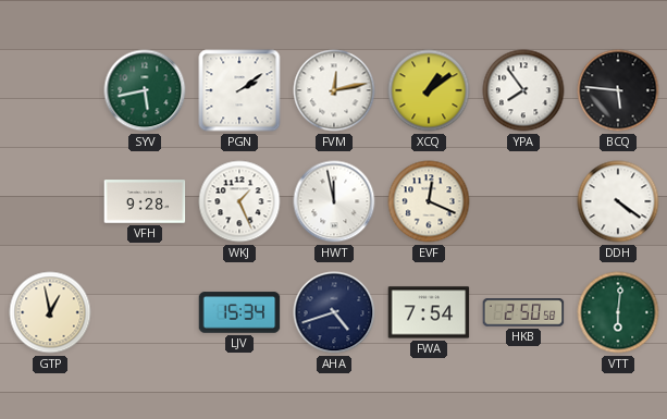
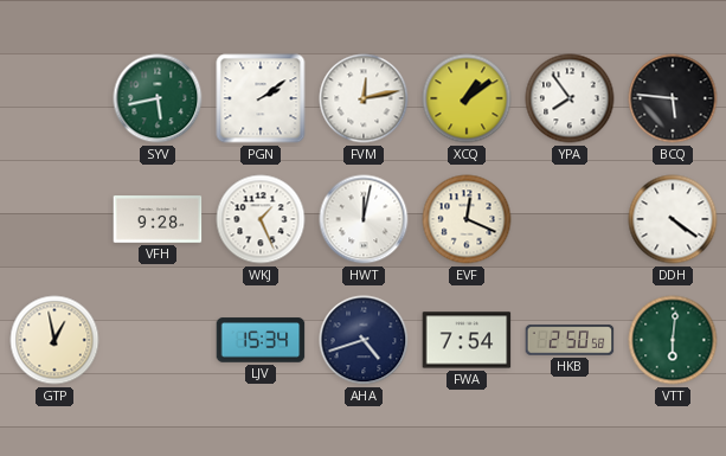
HWT: 11:58 -> 12:02
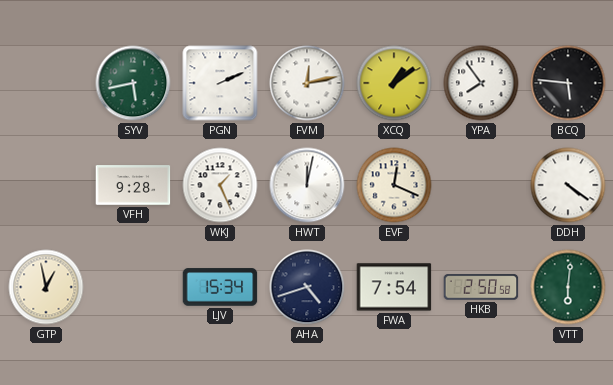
PGN: 2:09 -> 2:11
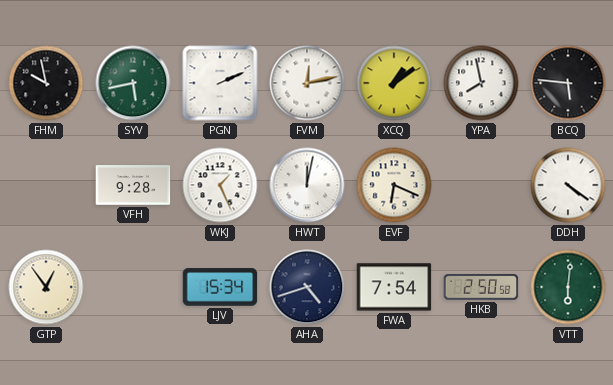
FHM: none -> 9:58
YPA: 7:54 -> 7:58
EVF: 12:19 -> 6:19
GTP: 12:58 -> 12:54
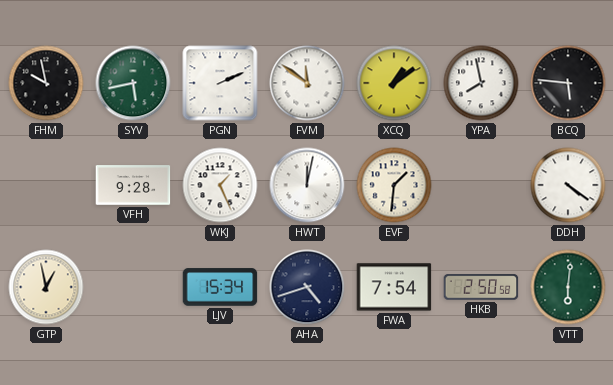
FVM: 12:13 -> 11:51
EVF: 6:19 -> 1:31
GTP: 12:54 -> 12:58
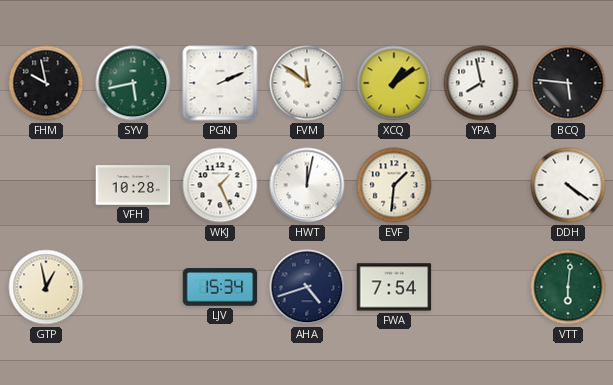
VFH: 9:28 -> 10:28
HKB: 2:50 -> none
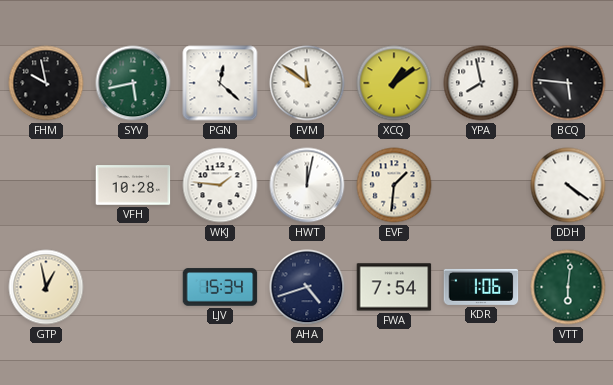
PGN: 2:11 -> 12:22
WKJ: 1:26 -> 1:46
KDR: none -> 1:06
